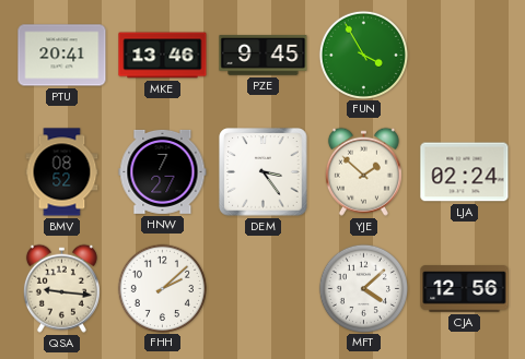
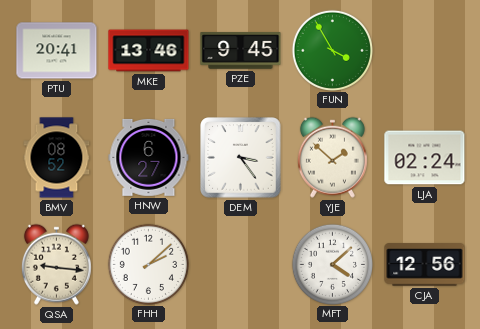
HNW: 7:27 -> 6:27
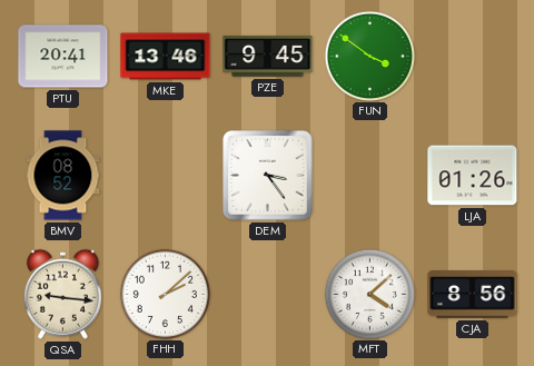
FUN: 3:55 -> 3:51
HNW: 6:27 -> none
YJE: 1:52 -> none
LJA: 02:24 -> 01:26
CJA: 12:56 -> 8:56
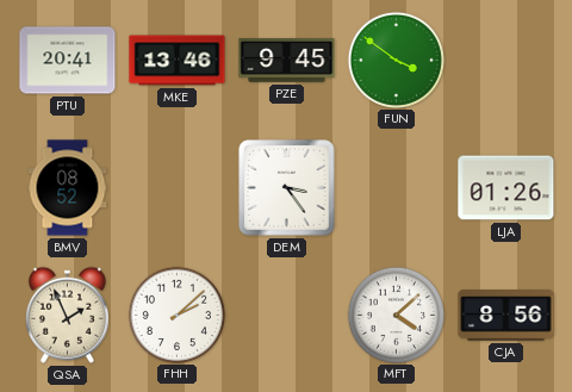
QSA: 9:16 -> 1:56
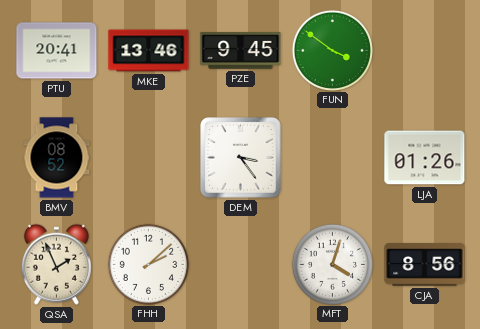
MFT: 4:08 -> 4:03
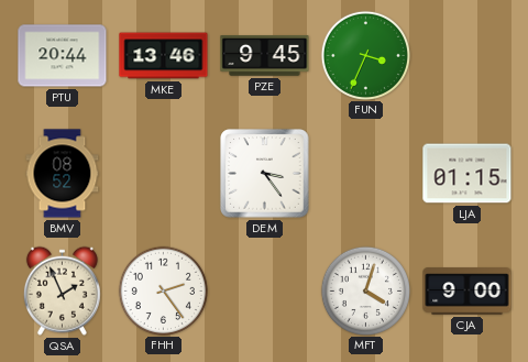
PTU: 20:41 -> 20:44
FUN: 3:51 -> 3:34
LJA: 01:26 -> 01:15
FHH: 2:08 -> 2:24
CJA: 8:56 -> 9:00
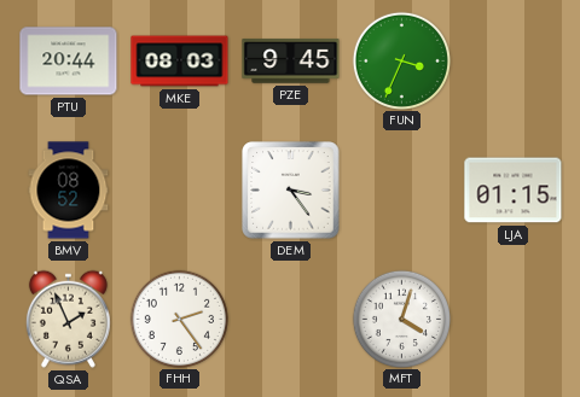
MKE: 13:46 -> 08:03
CJA: 9:00 -> none
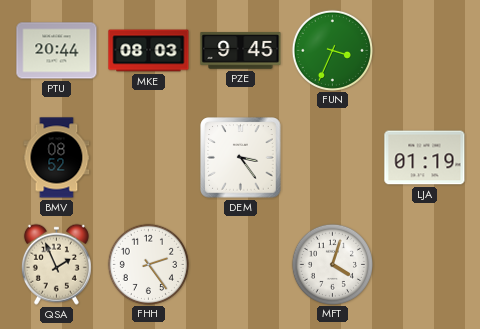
LJA: 01:15 -> 01:19
